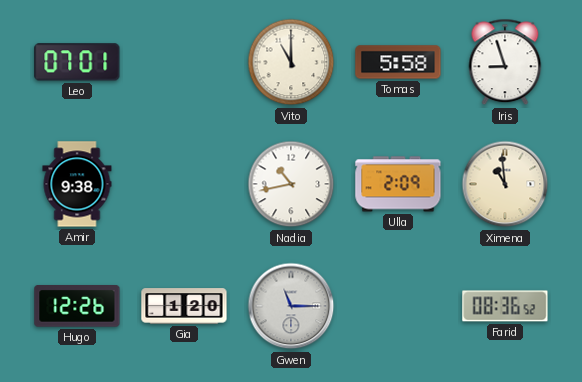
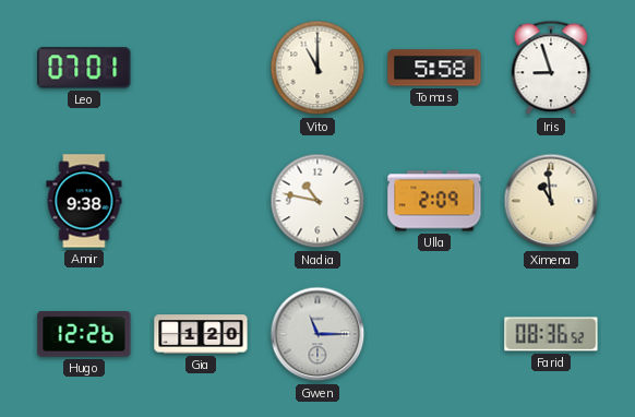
Nadia: 10:43 -> 10:47
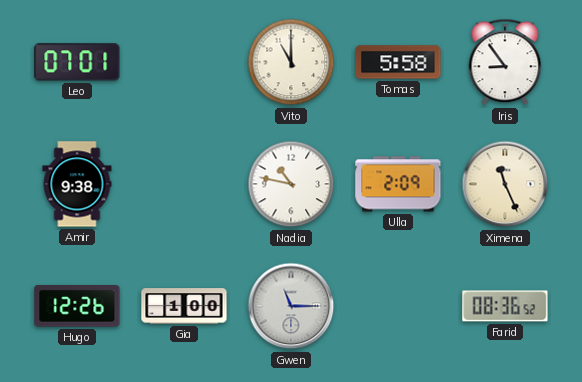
Iris: 8:57 -> 8:54
Ximena: 10:59 -> 11:26
Gia: 1:20 -> 1:00
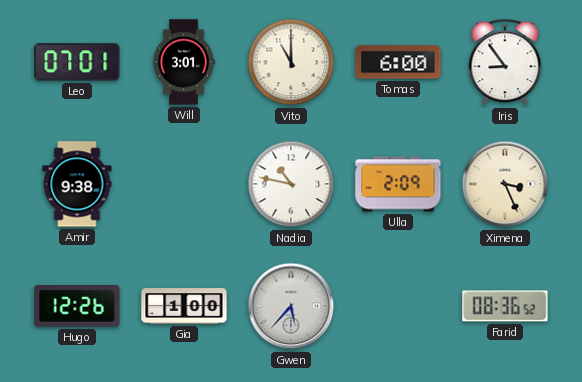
Will: none -> 3:01
Tomas: 5:58 -> 6:00
Ximena: 11:26 -> 3:26
Gwen: 11:15 -> 5:37
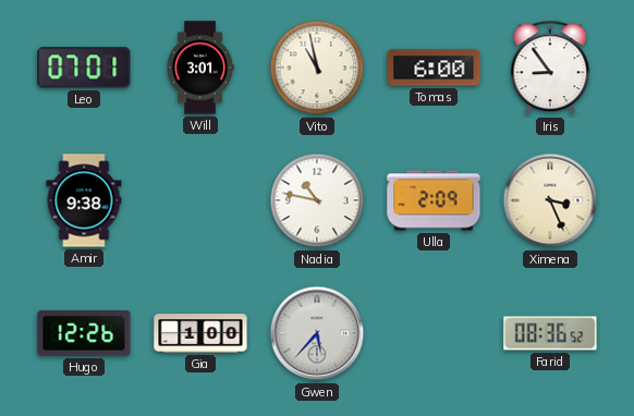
Vito: 11:00 -> 10:58
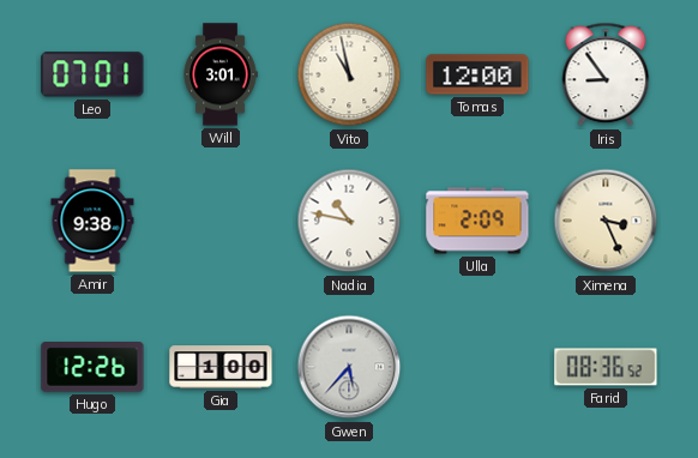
Tomas: 6:00 -> 12:00
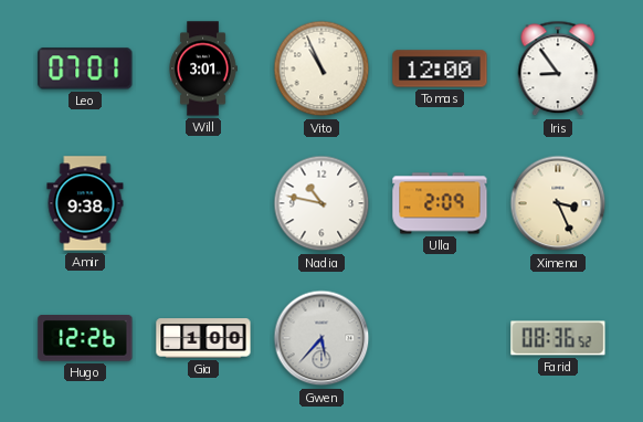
Vito: 10:58 -> 10:56
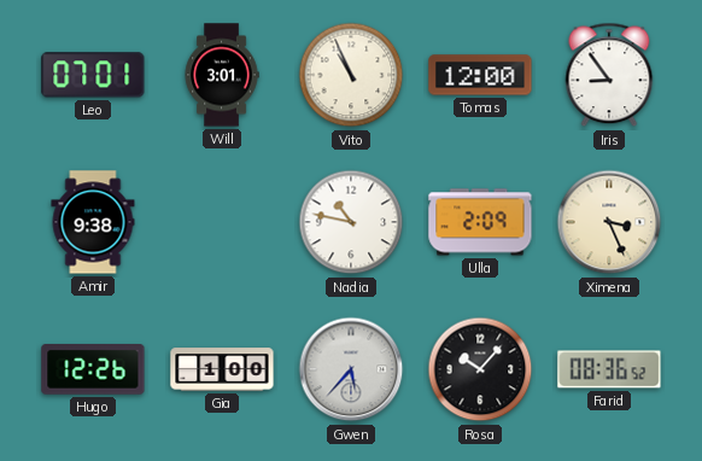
Rosa: none -> 10:07
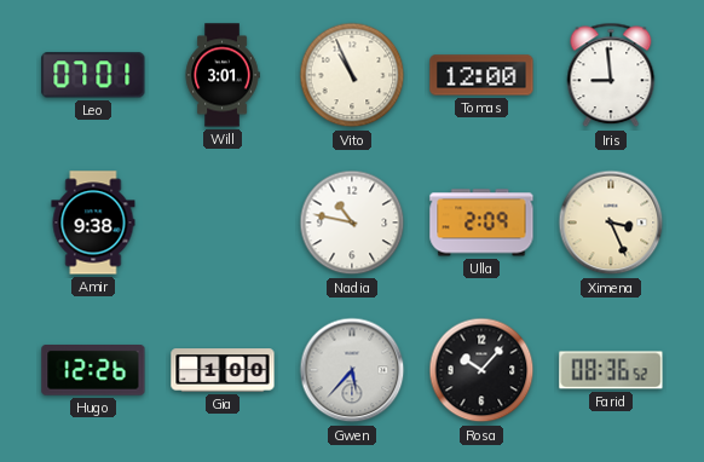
Iris: 8:54 -> 8:59
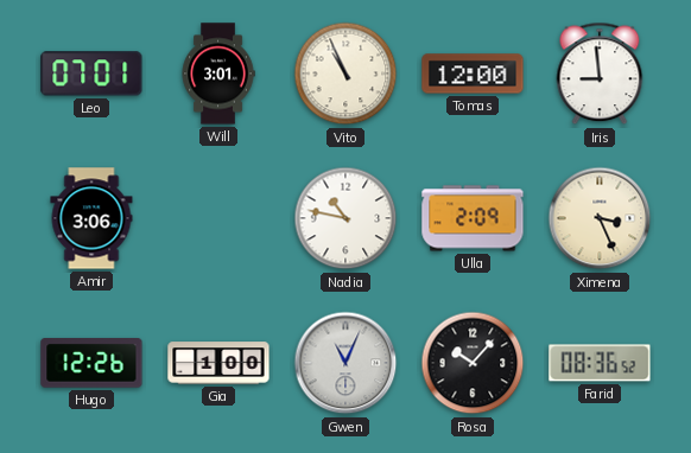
Amir: 9:38 -> 3:06
Gwen: 5:37 -> 11:04
